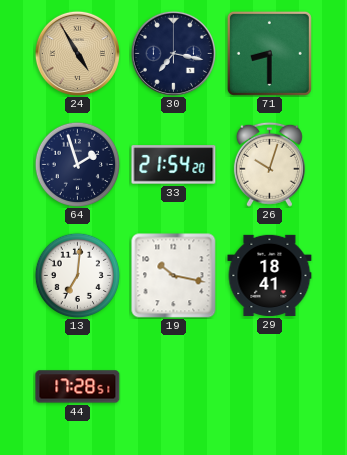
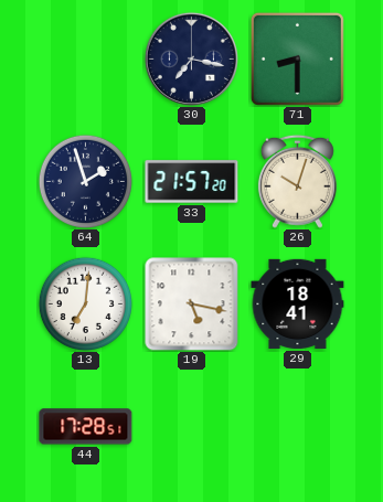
24: 4:55 -> none
33: 21:54 -> 21:57
19: 10:17 -> 5:17
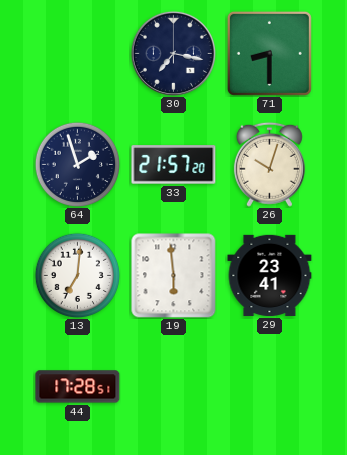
19: 5:17 -> 5:59
29: 18:41 -> 23:41
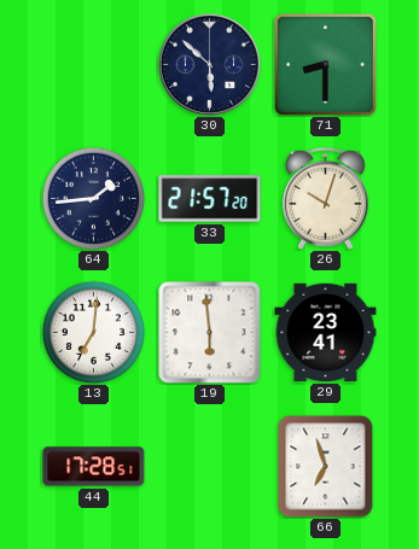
30: 7:17 -> 5:52
64: 1:57 -> 1:44
66: none -> 6:57
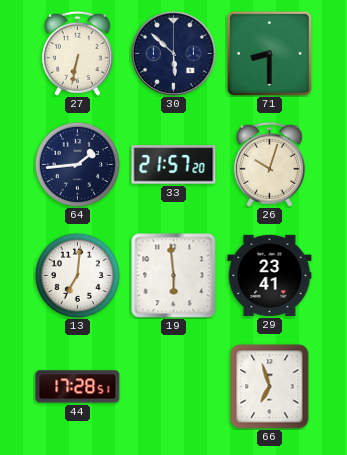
27: none -> 6:32
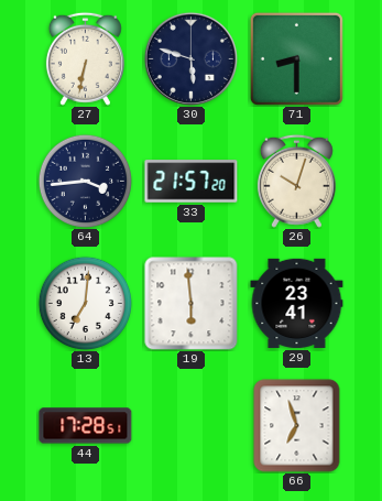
30: 5:52 -> 5:48
64: 1:44 -> 3:44
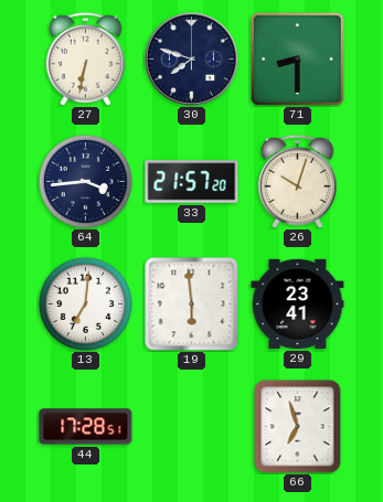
30: 5:48 -> 7:48
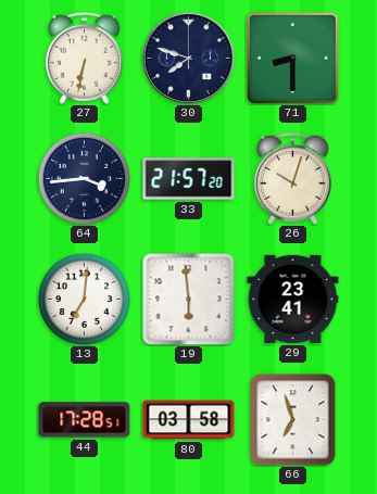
80: none -> 03:58
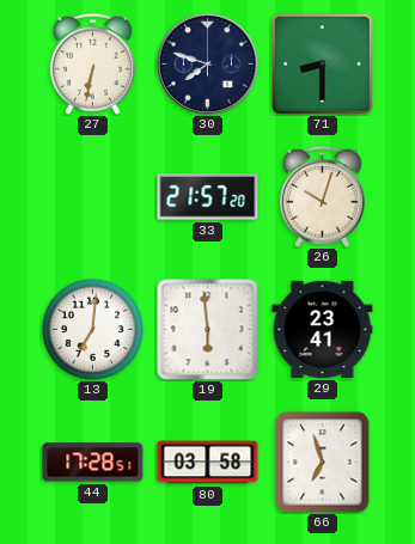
64: 3:44 -> none
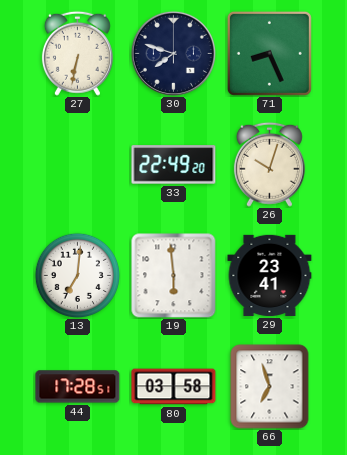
71: 8:30 -> 8:26
33: 21:57 -> 22:49
